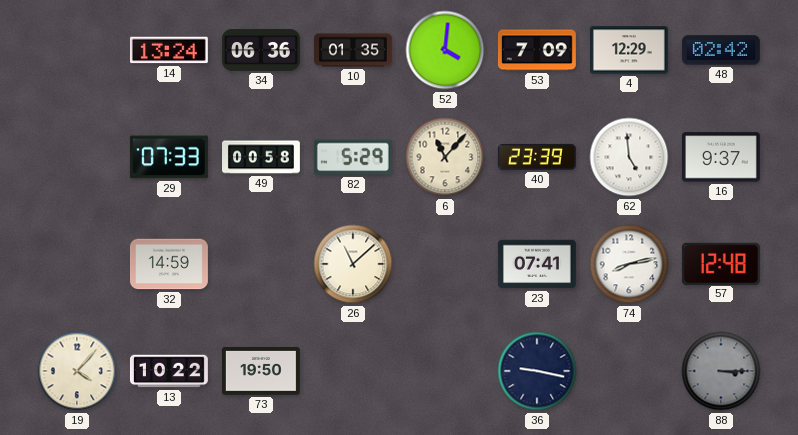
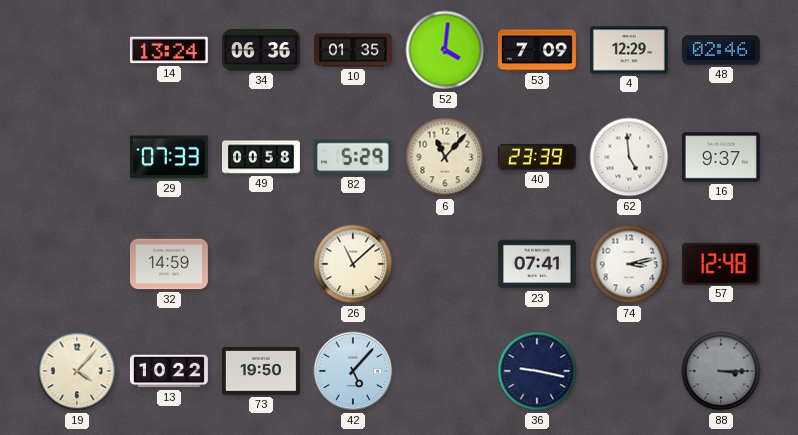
48: 02:42 -> 02:46
74: 8:13 -> 3:13
42: none -> 5:07
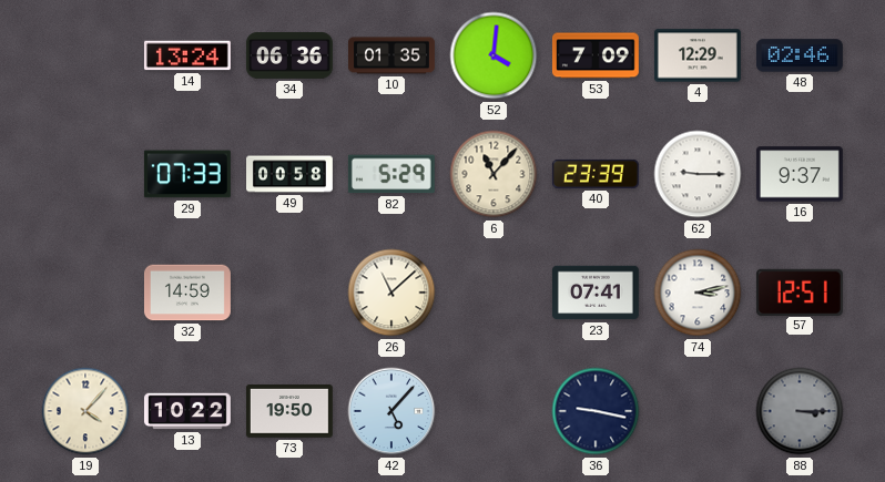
62: 4:59 -> 9:15
57: 12:48 -> 12:51
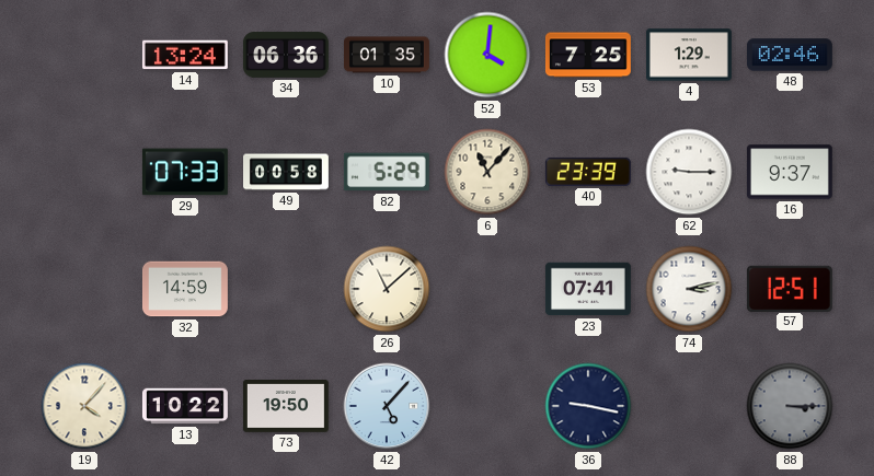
53: 7:09 -> 7:25
4: 12:29 -> 1:29
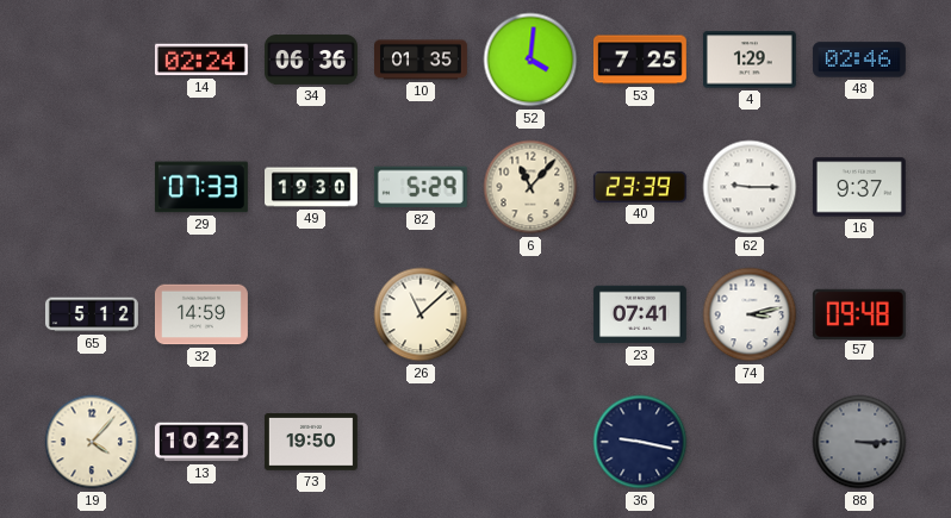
14: 13:24 -> 02:24
49: 00:58 -> 19:30
65: none -> 5:12
57: 12:51 -> 09:48
42: 5:07 -> none
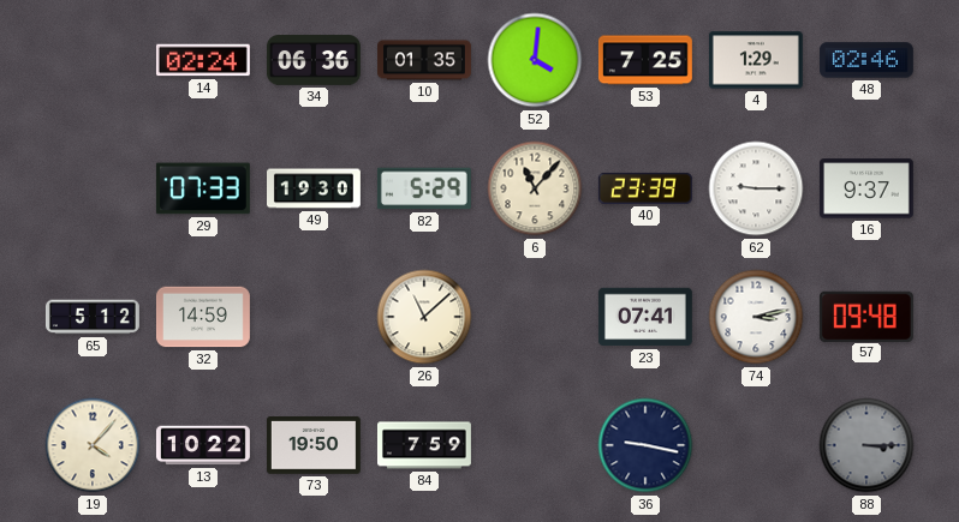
84: none -> 7:59
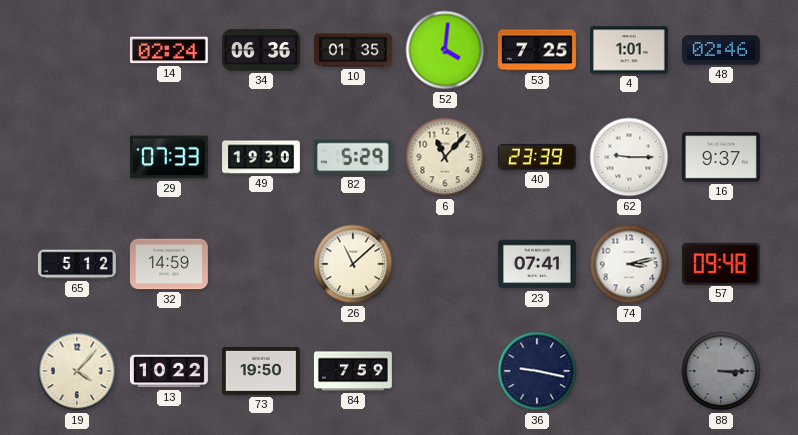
4: 1:29 -> 1:01
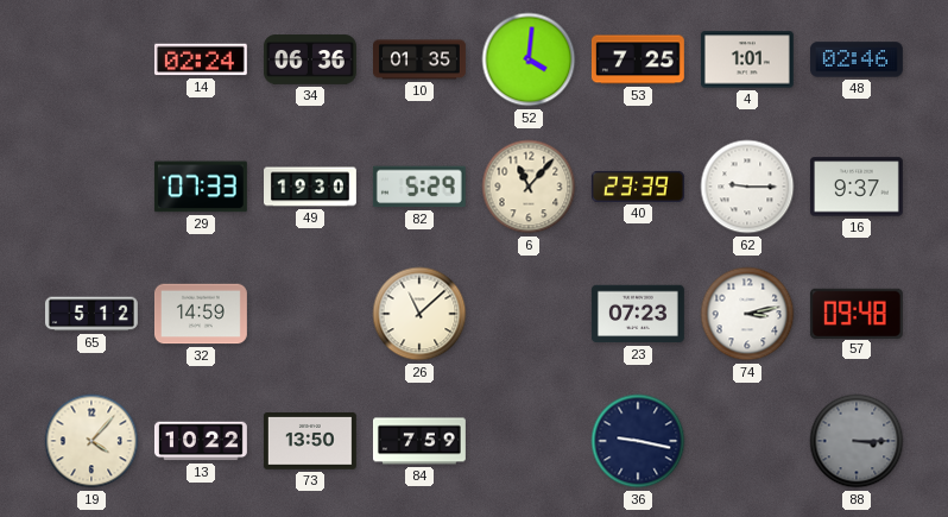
23: 07:41 -> 07:23
73: 19:50 -> 13:50
